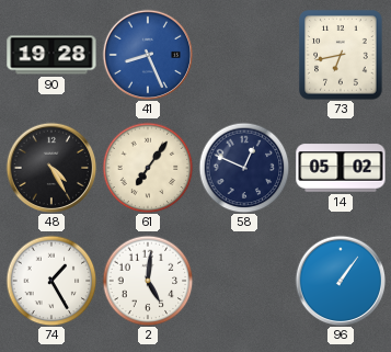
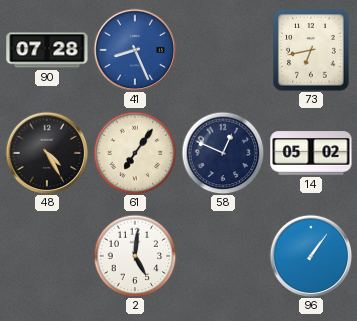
90: 19:28 -> 07:28
74: 1:25 -> none
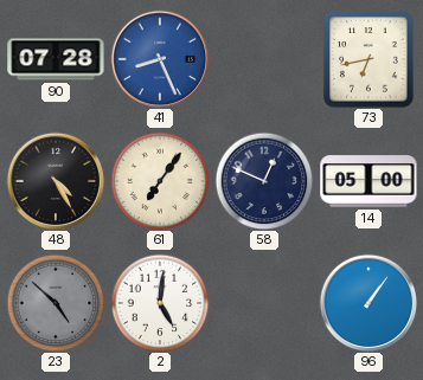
14: 05:02 -> 05:00
23: none -> 4:52
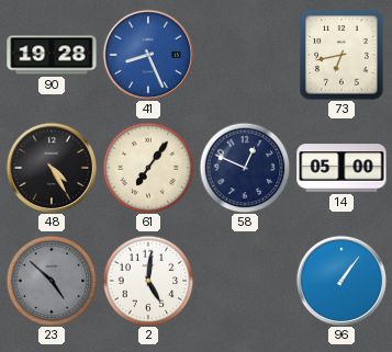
90: 07:28 -> 19:28
